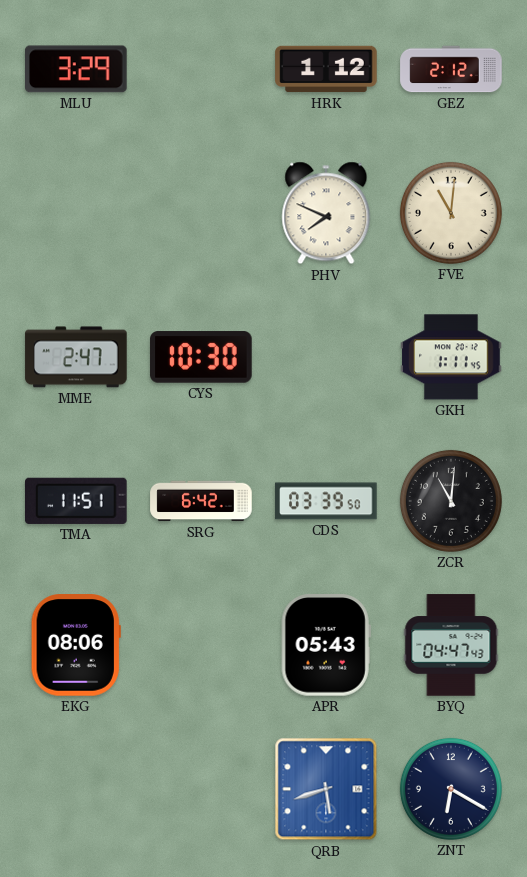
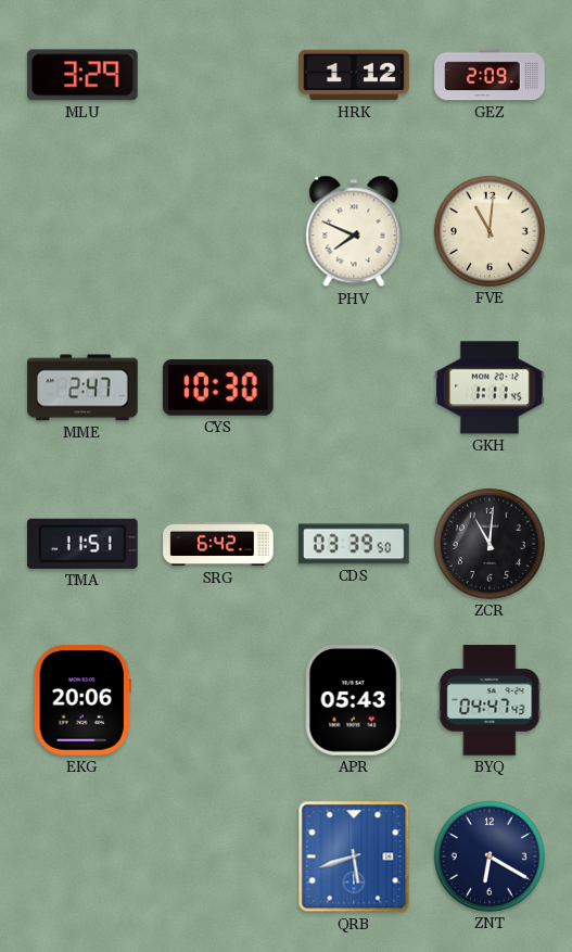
GEZ: 2:12 -> 2:09
EKG: 08:06 -> 20:06
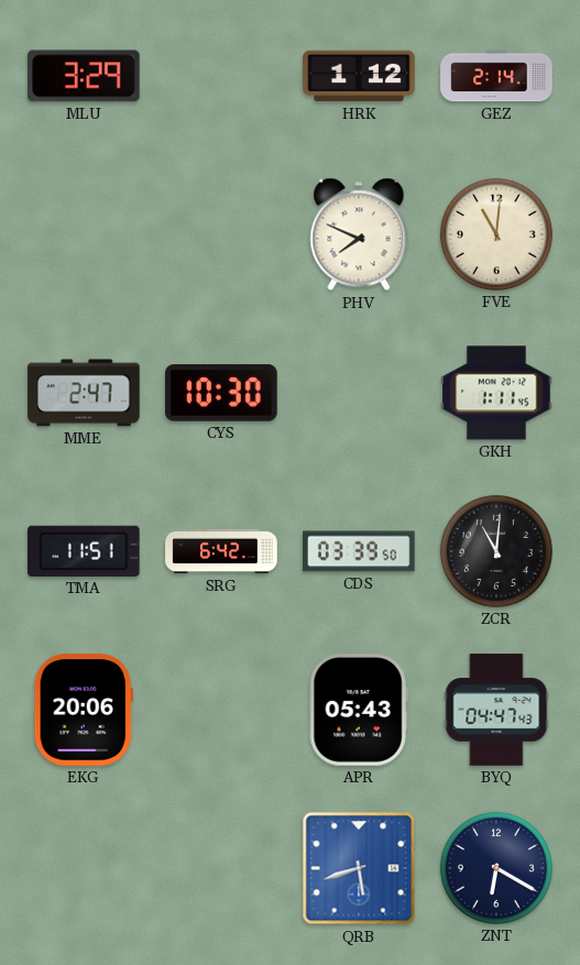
GEZ: 2:09 -> 2:14
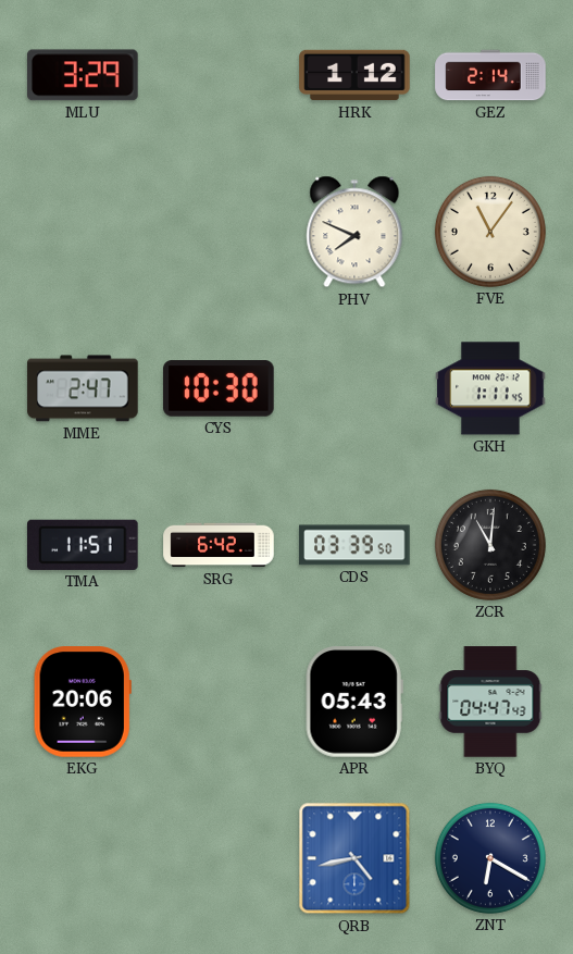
FVE: 11:01 -> 11:06
QRB: 5:42 -> 4:43
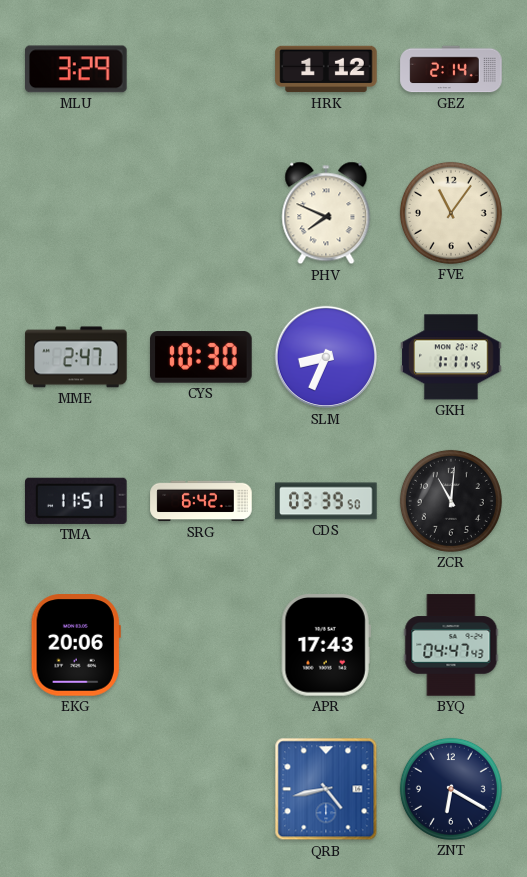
SLM: none -> 8:34
APR: 05:43 -> 17:43
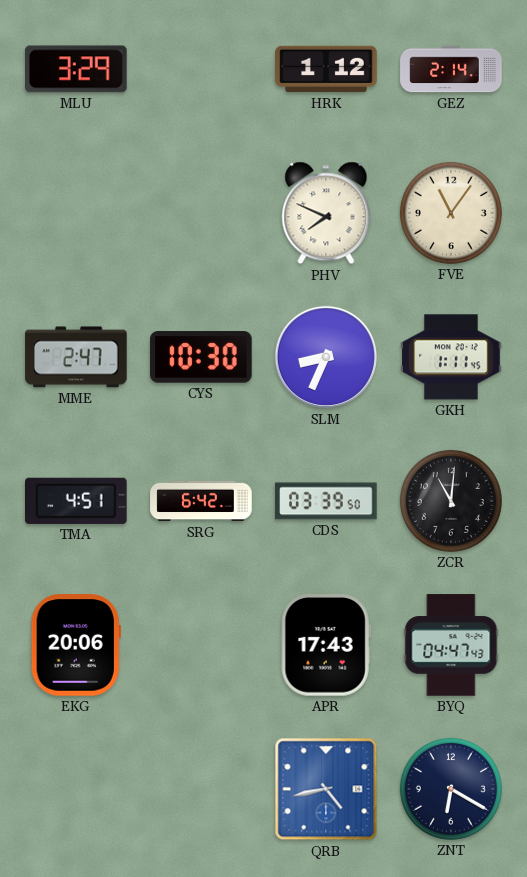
TMA: 11:51 -> 4:51
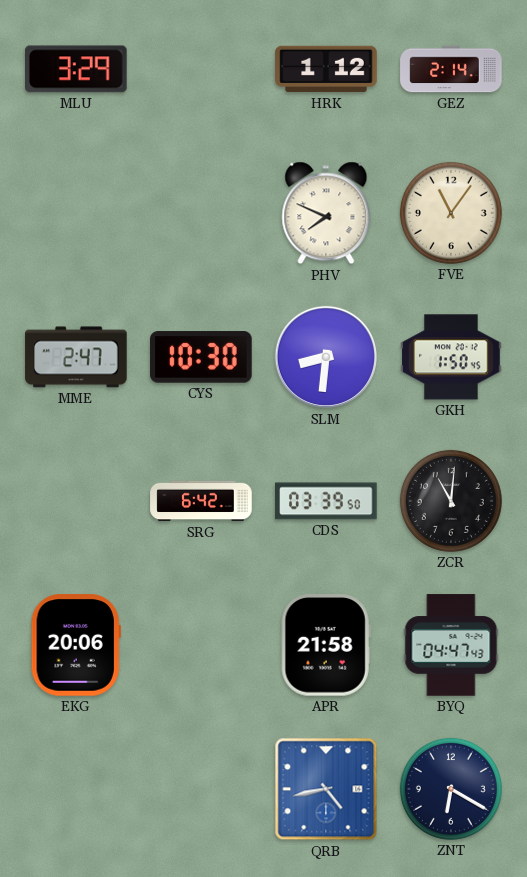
SLM: 8:34 -> 8:31
GKH: 1:11 -> 1:50
TMA: 4:51 -> none
APR: 17:43 -> 21:58
